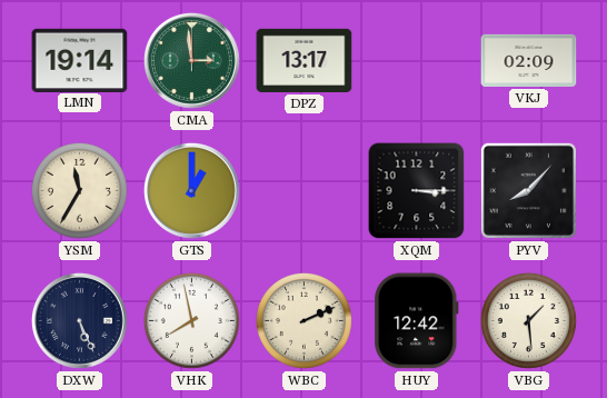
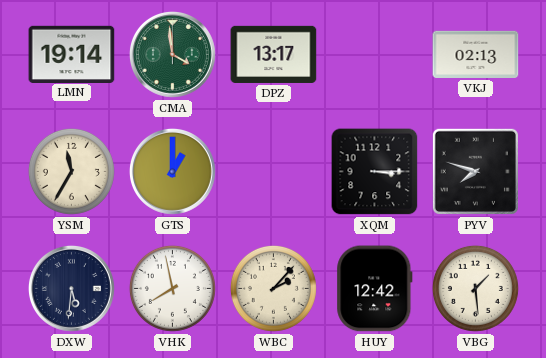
CMA: 2:59 -> 3:59
VKJ: 02:09 -> 02:13
PYV: 8:07 -> 7:48
DXW: 5:26 -> 5:31
WBC: 2:11 -> 2:07
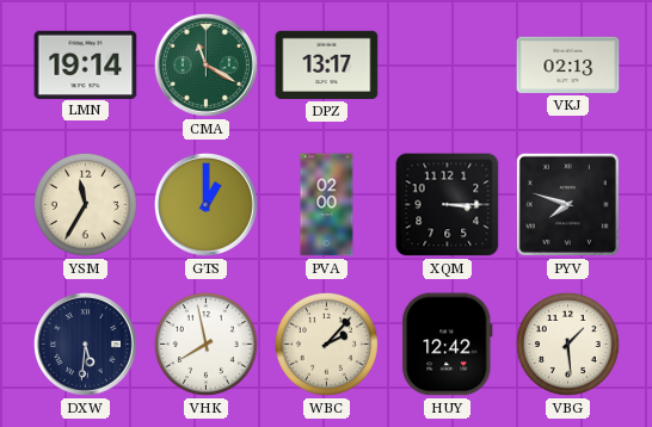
CMA: 3:59 -> 11:20
PVA: none -> 02:00
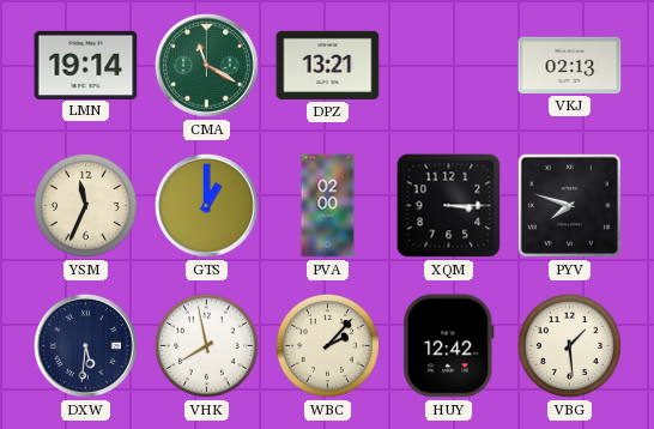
DPZ: 13:17 -> 13:21
YSM: 11:35 -> 11:34
